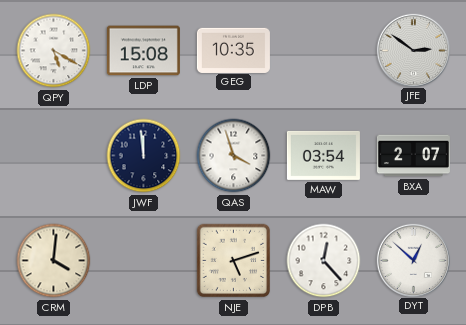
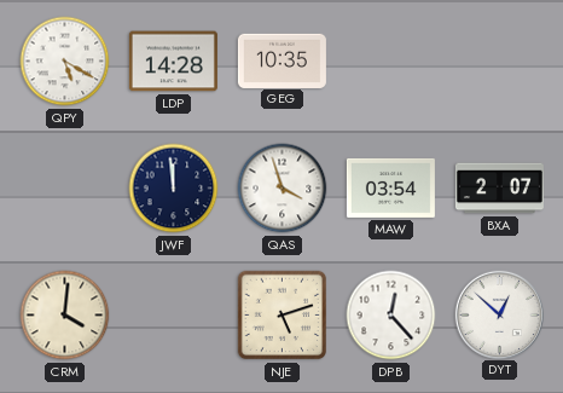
LDP: 15:08 -> 14:28
JFE: 2:51 -> none
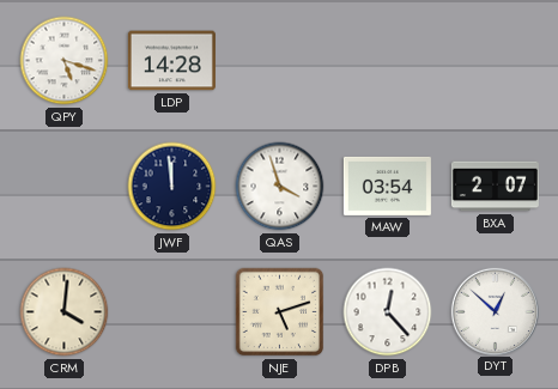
QPY: 5:20 -> 5:18
GEG: 10:35 -> none
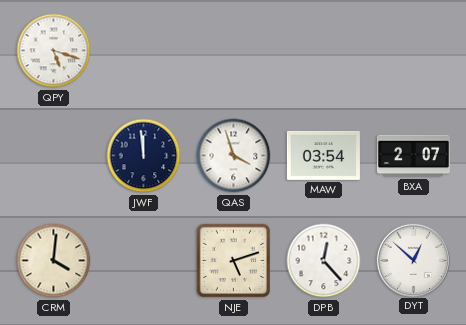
LDP: 14:28 -> none
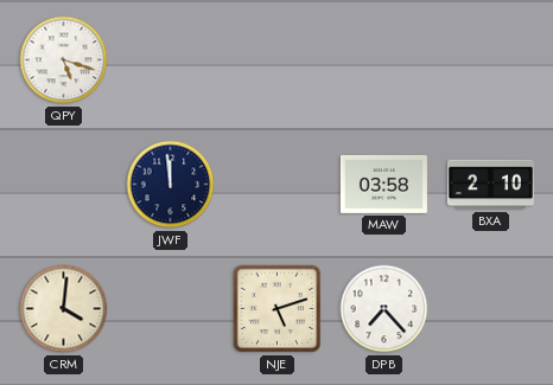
QAS: 3:57 -> none
MAW: 03:54 -> 03:58
BXA: 2:07 -> 2:10
DPB: 12:23 -> 7:23
DYT: 12:52 -> none
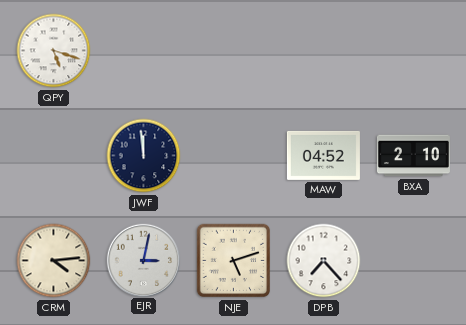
MAW: 03:58 -> 04:52
CRM: 4:01 -> 4:14
EJR: none -> 3:02
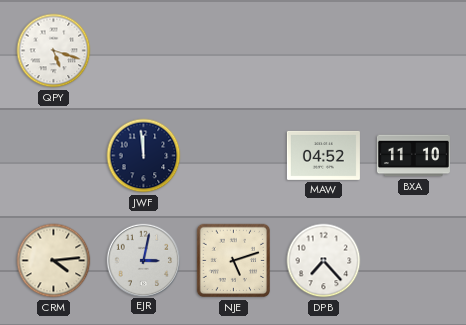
BXA: 2:10 -> 11:10
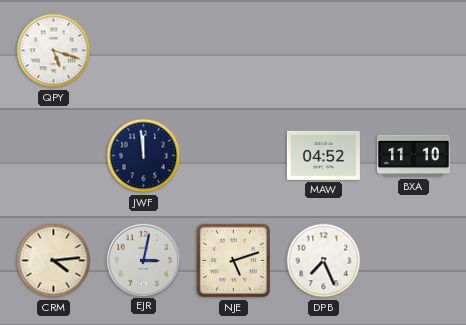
DPB: 7:23 -> 7:26
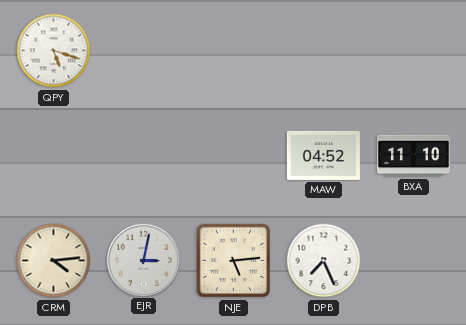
JWF: 11:59 -> none
NJE: 5:12 -> 5:14
